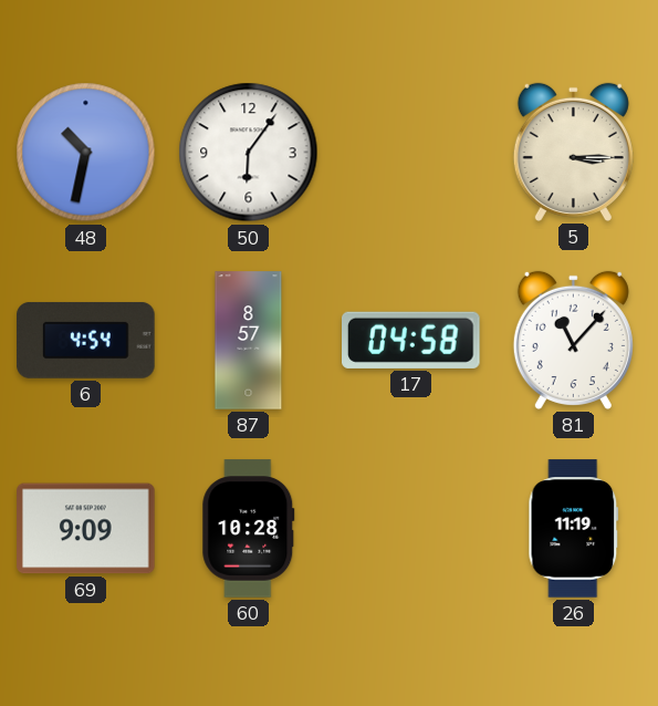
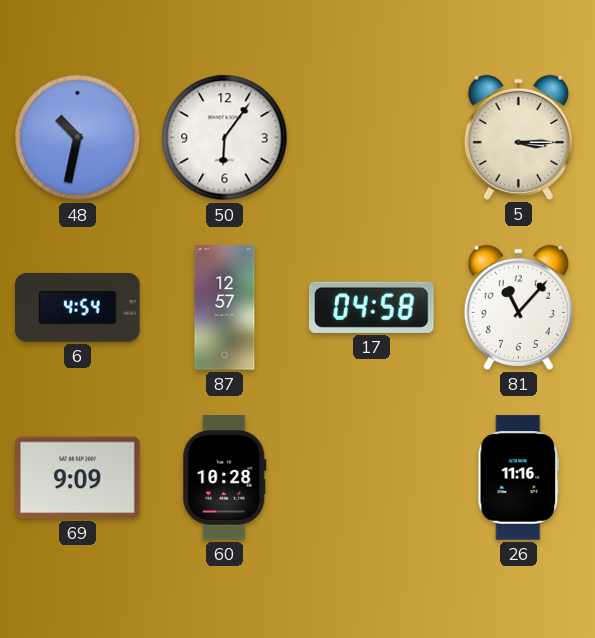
87: 8:57 -> 12:57
26: 11:19 -> 11:16
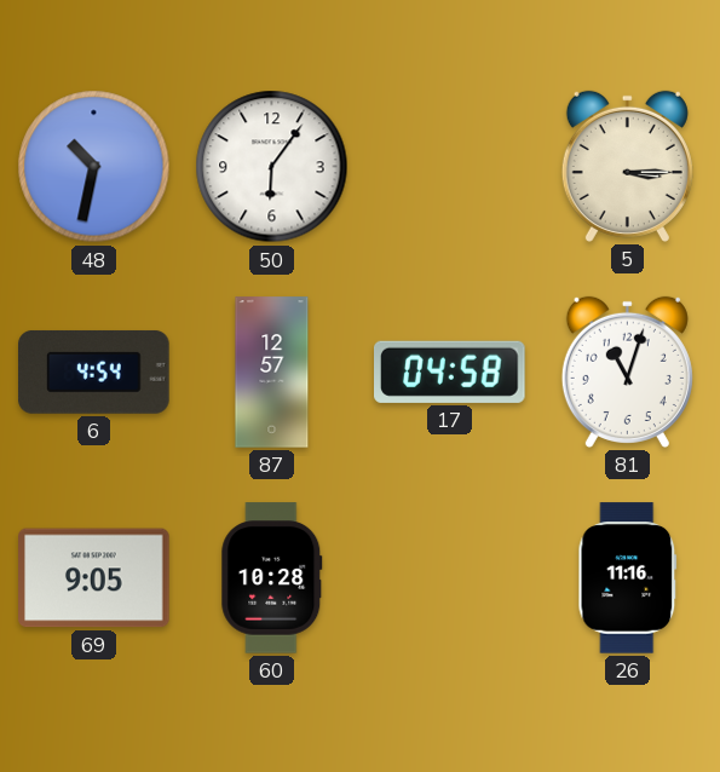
81: 11:07 -> 11:03
69: 9:09 -> 9:05
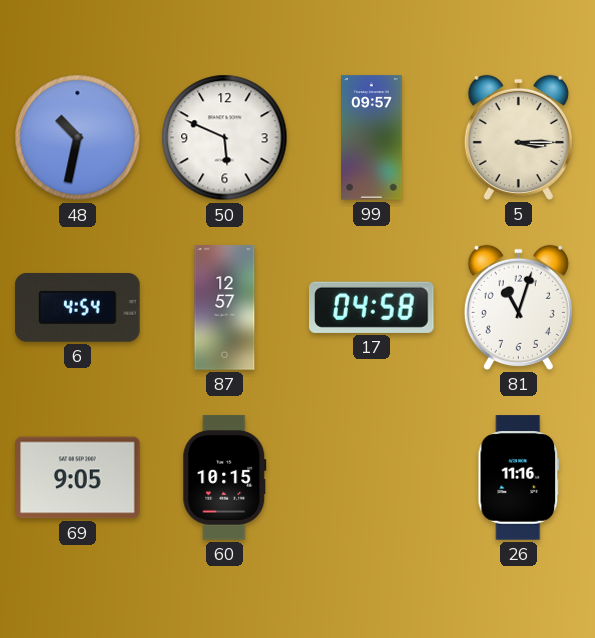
50: 6:06 -> 5:49
99: none -> 09:57
60: 10:28 -> 10:15
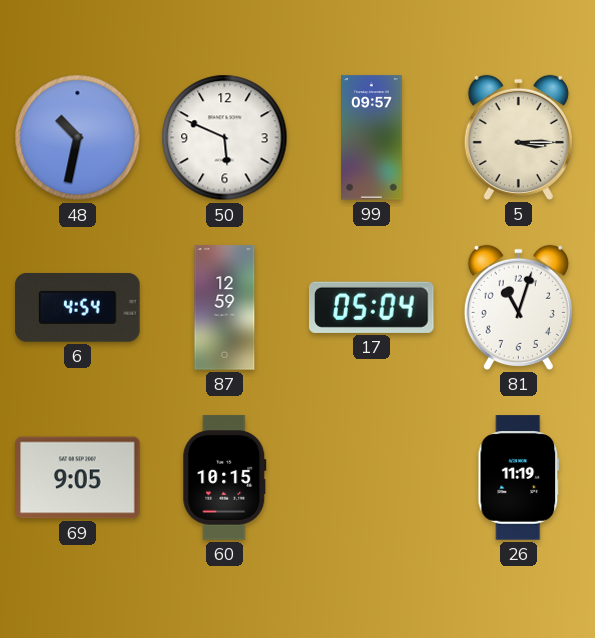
87: 12:57 -> 12:59
17: 04:58 -> 05:04
26: 11:16 -> 11:19
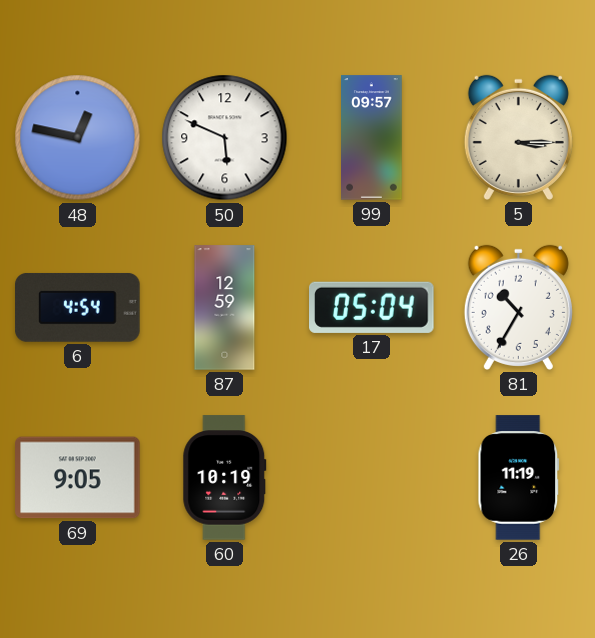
48: 10:32 -> 12:47
81: 11:03 -> 10:35
60: 10:15 -> 10:19
